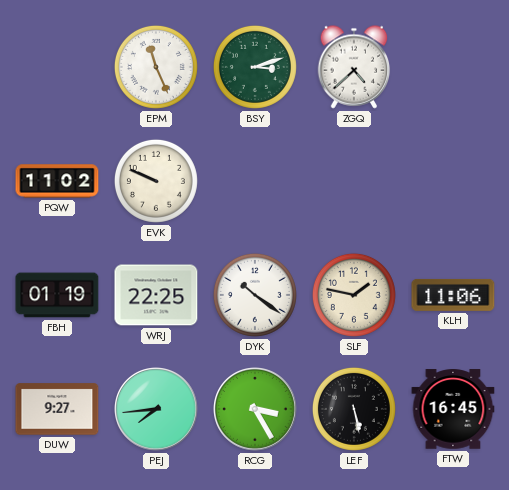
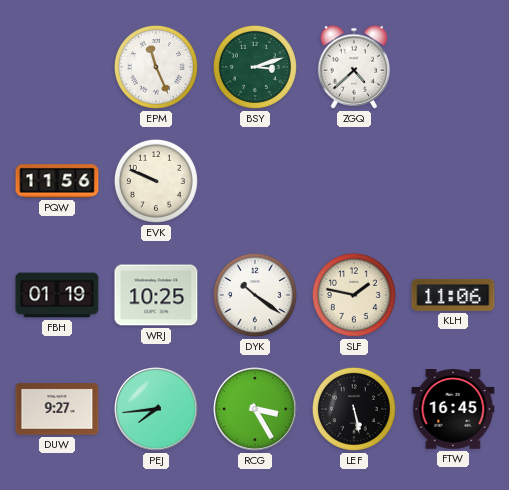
PQW: 11:02 -> 11:56
WRJ: 22:25 -> 10:25
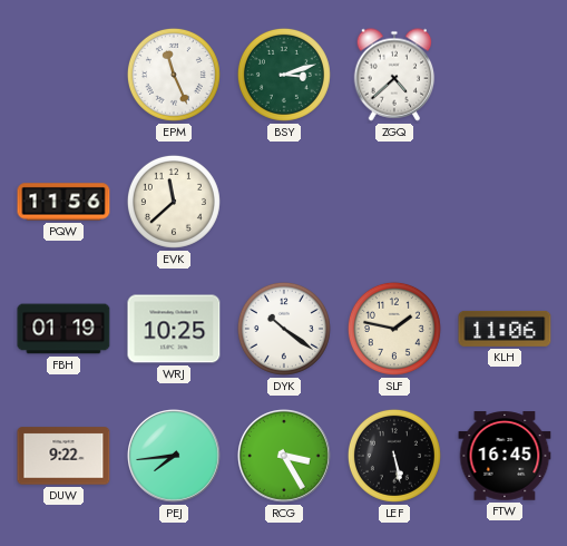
EVK: 9:49 -> 11:38
DUW: 9:27 -> 9:22
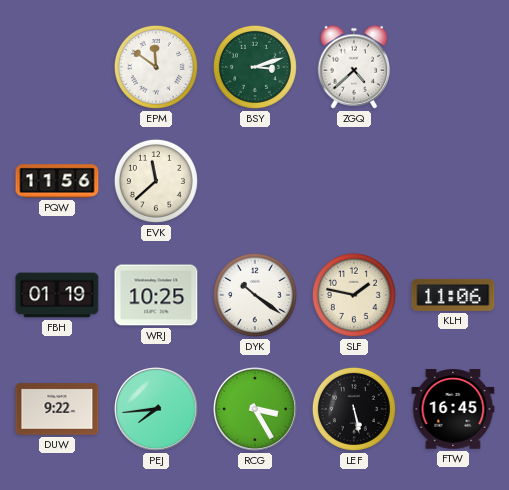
EPM: 11:26 -> 11:51
